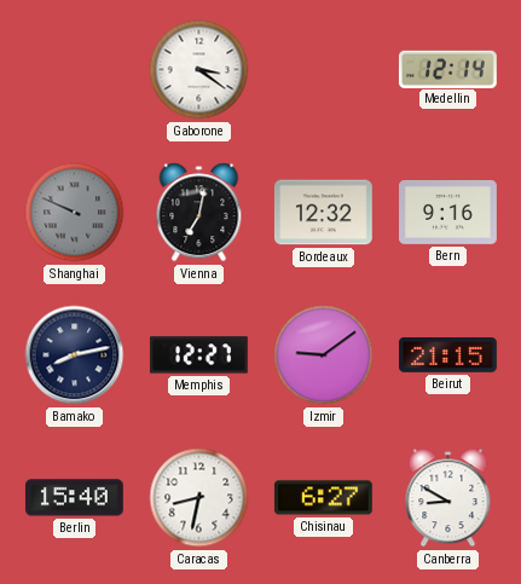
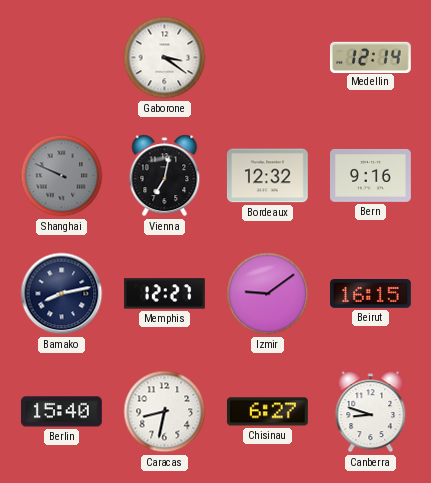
Beirut: 21:15 -> 16:15
Canberra: 8:50 -> 8:48
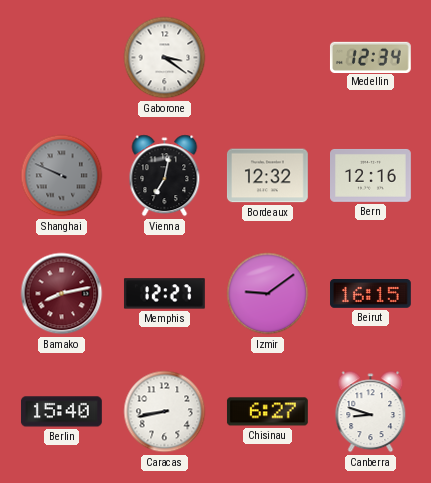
Medellin: 12:14 -> 12:34
Bern: 9:16 -> 12:16
Bamako dial: navy -> burgundy
Caracas: 8:32 -> 8:43
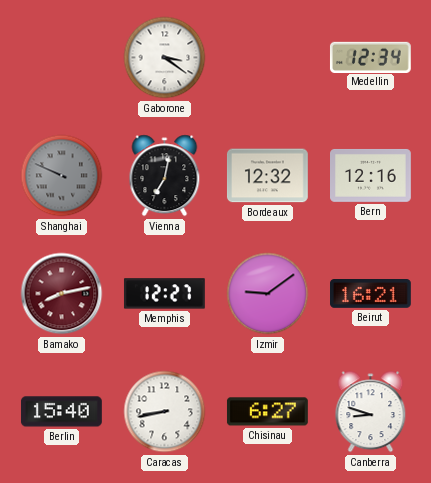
Beirut: 16:15 -> 16:21
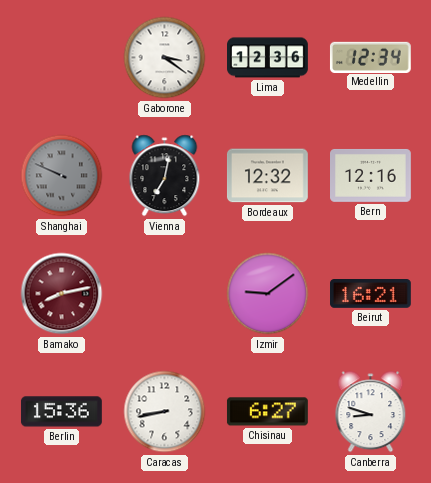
Lima: none -> 12:36
Memphis: 12:27 -> none
Berlin: 15:40 -> 15:36
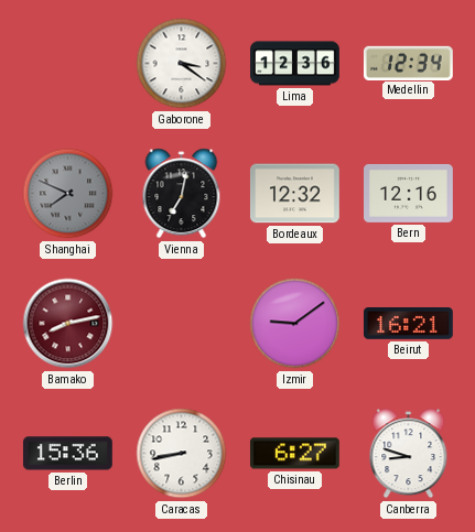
Shanghai: 9:49 -> 7:49
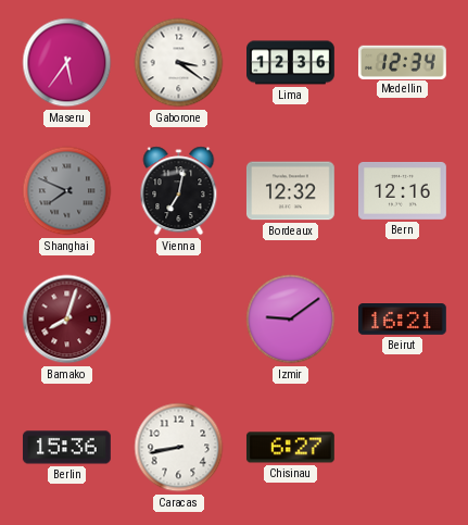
Maseru: none -> 5:36
Bamako: 8:13 -> 8:03
Canberra: 8:48 -> none
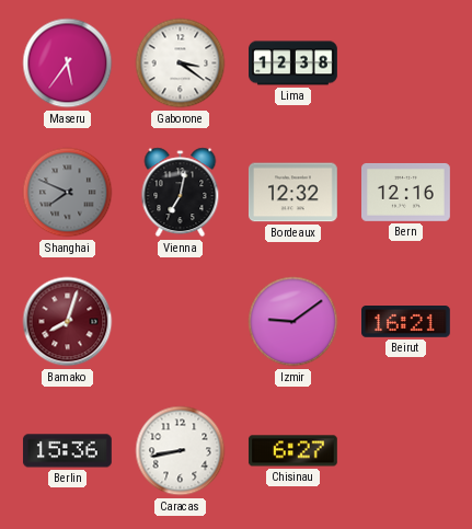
Lima: 12:36 -> 12:38
Medellin: 12:34 -> none
